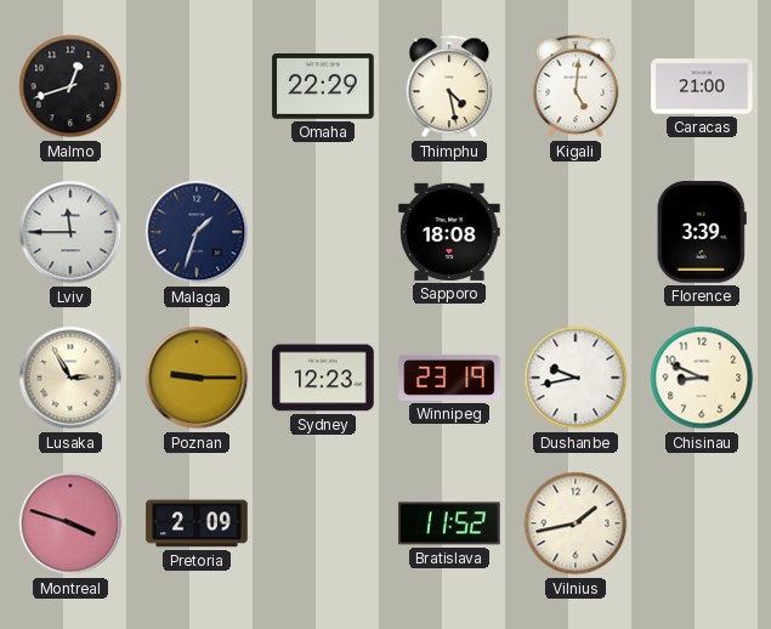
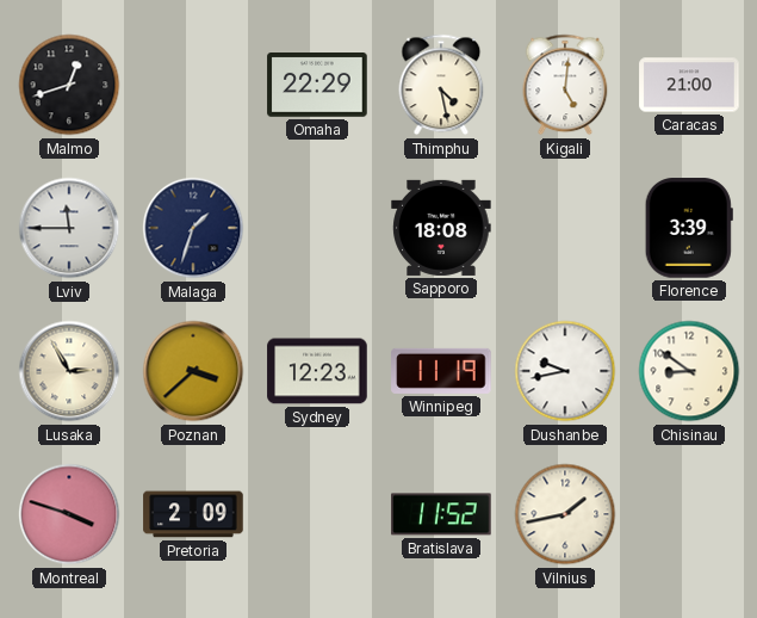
Poznan: 9:15 -> 3:38
Winnipeg: 23:19 -> 11:19
Chisinau: 8:49 -> 8:51
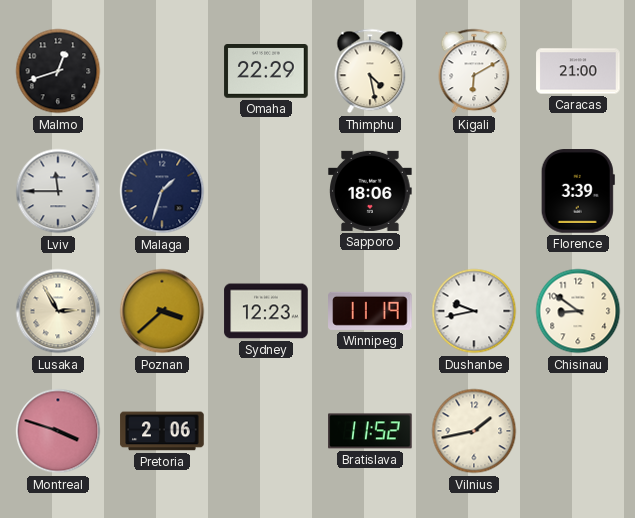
Kigali: 5:01 -> 6:10
Sapporo: 18:08 -> 18:06
Pretoria: 2:09 -> 2:06
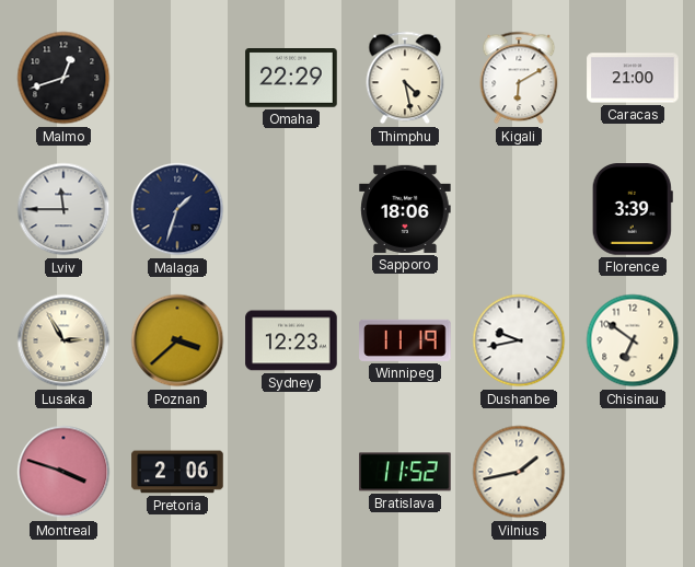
Chisinau: 8:51 -> 6:51
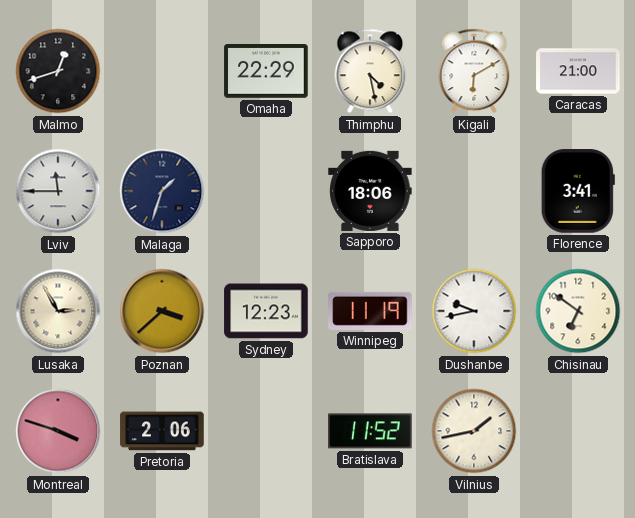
Florence: 3:39 -> 3:41
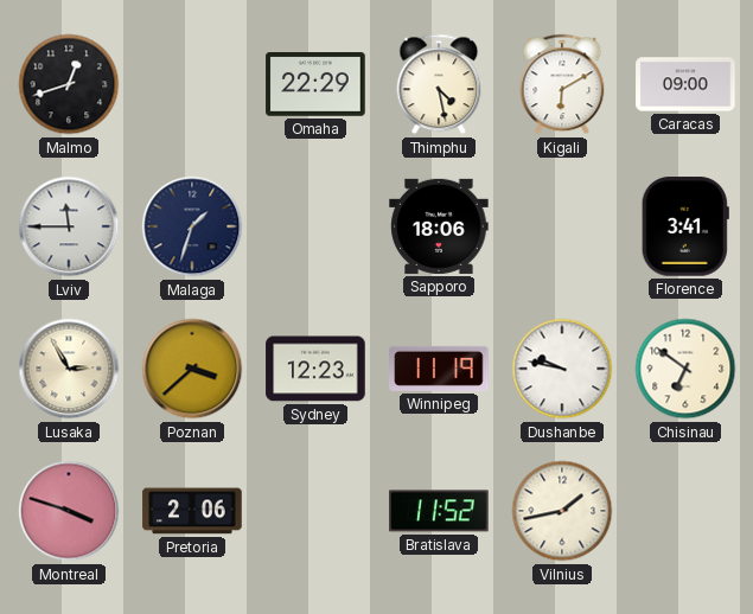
Caracas: 21:00 -> 09:00
Dushanbe: 9:43 -> 9:47
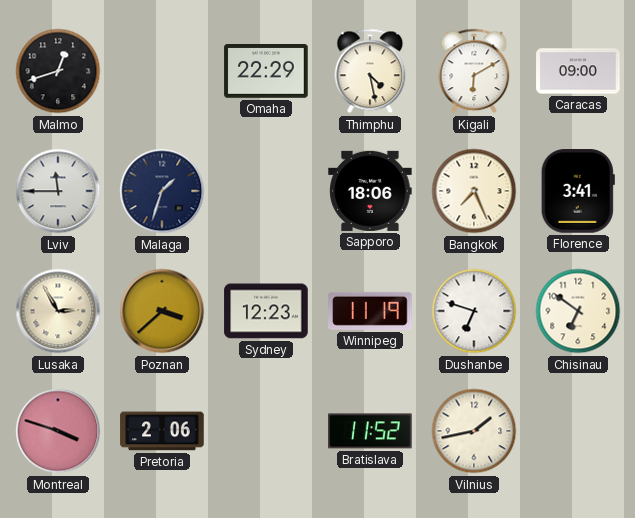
Bangkok: none -> 7:26
Dushanbe: 9:47 -> 6:48
